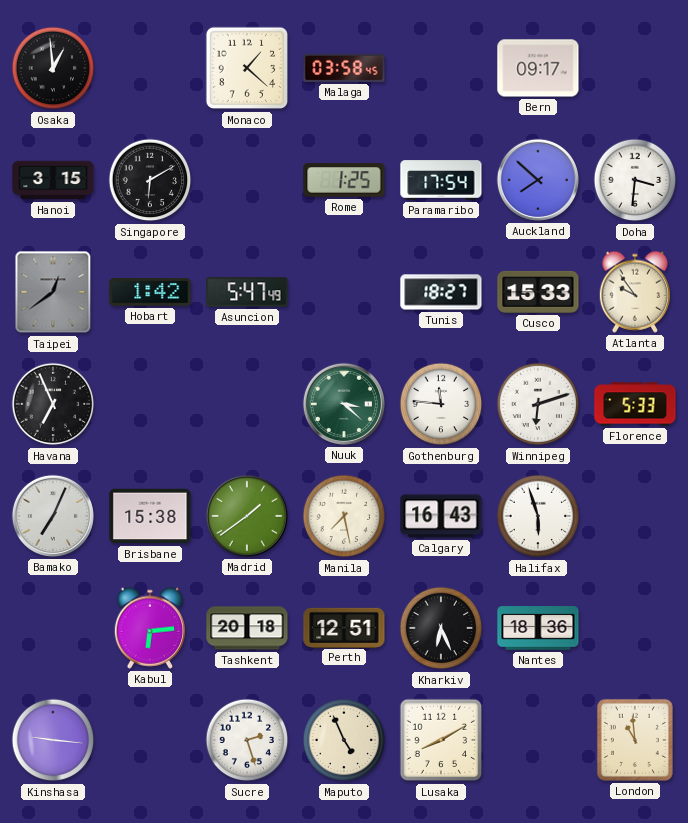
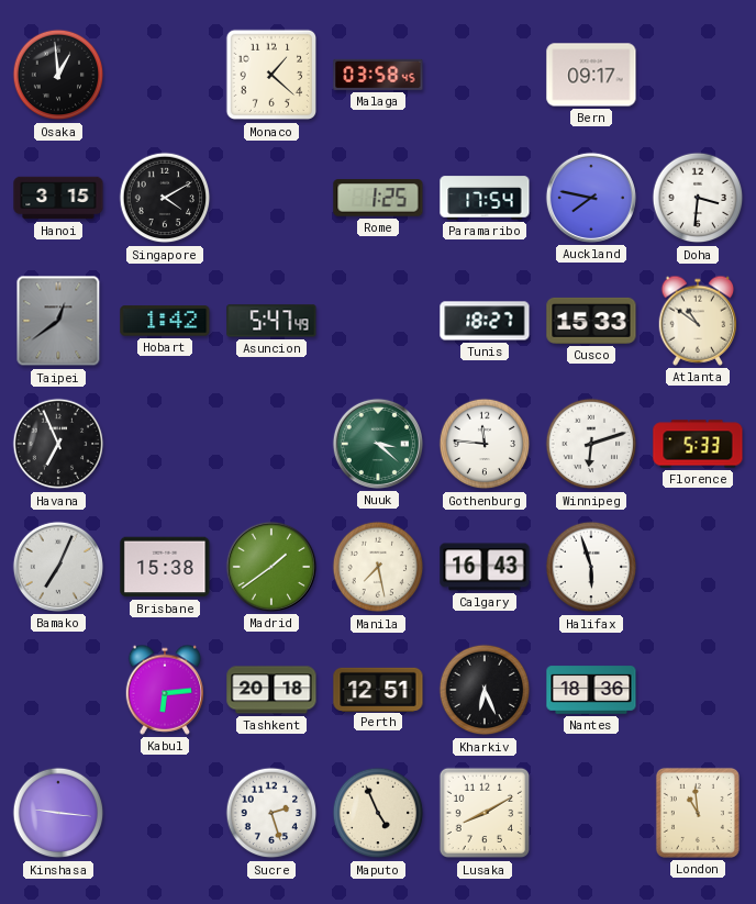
Singapore: 6:10 -> 4:10
Auckland: 7:52 -> 7:47
Atlanta: 9:54 -> 10:51
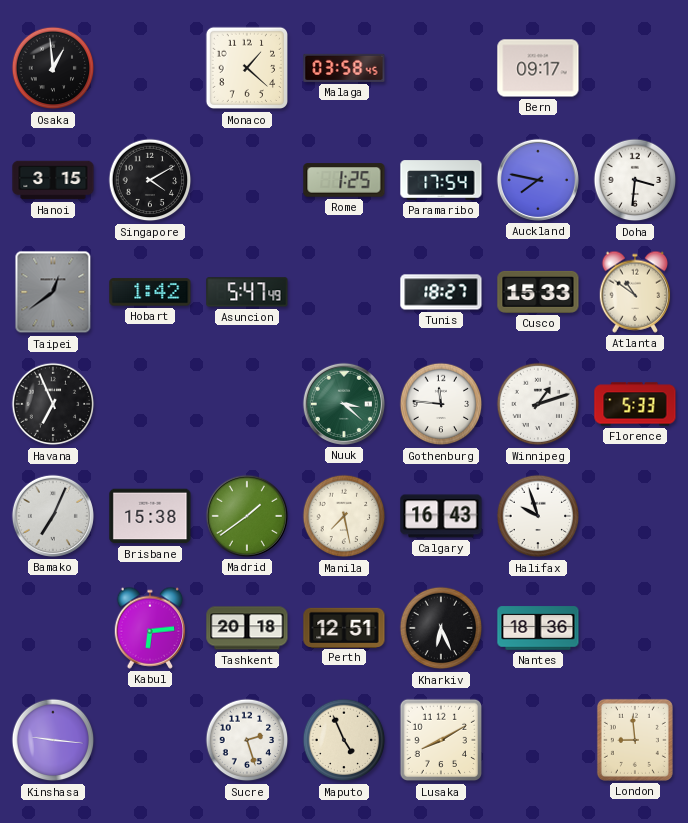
Winnipeg: 6:12 -> 1:12
Halifax: 5:57 -> 9:57
London: 10:59 -> 8:59
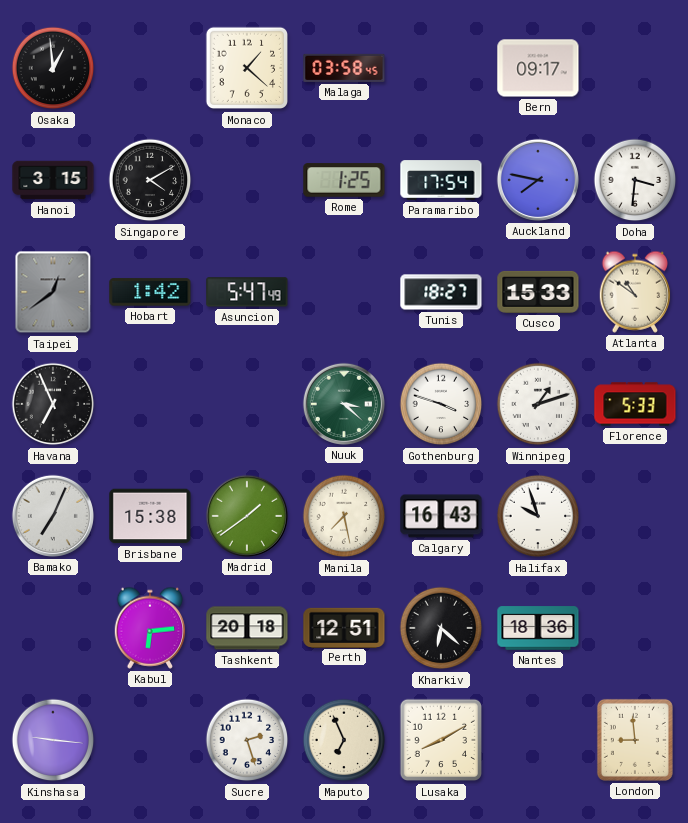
Gothenburg: 11:46 -> 3:48
Kharkiv: 6:26 -> 6:22
Maputo: 4:56 -> 6:56
